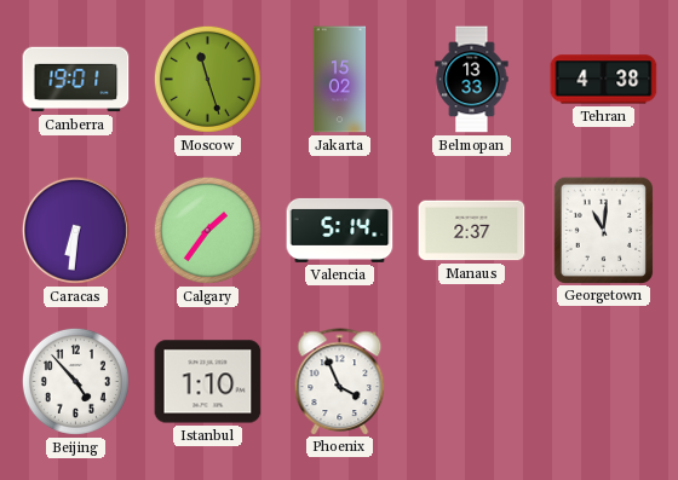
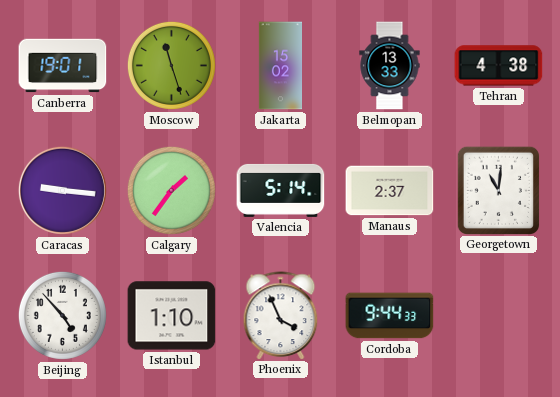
Caracas: 6:31 -> 9:16
Cordoba: none -> 9:44
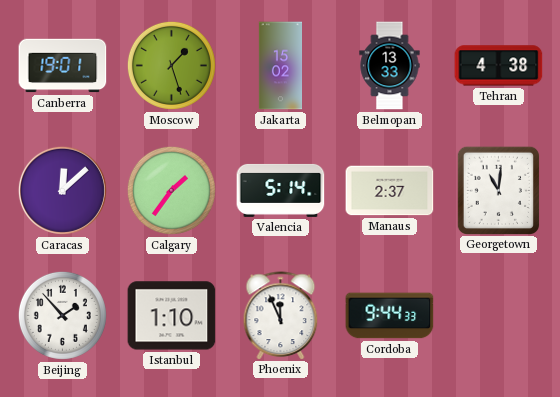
Moscow: 11:27 -> 1:27
Caracas: 9:16 -> 12:08
Beijing: 4:53 -> 1:53
Phoenix: 3:56 -> 11:56
